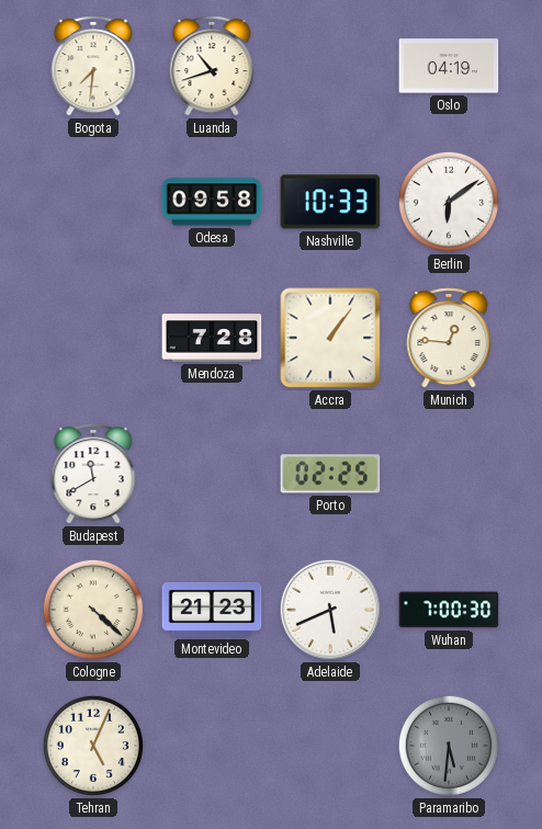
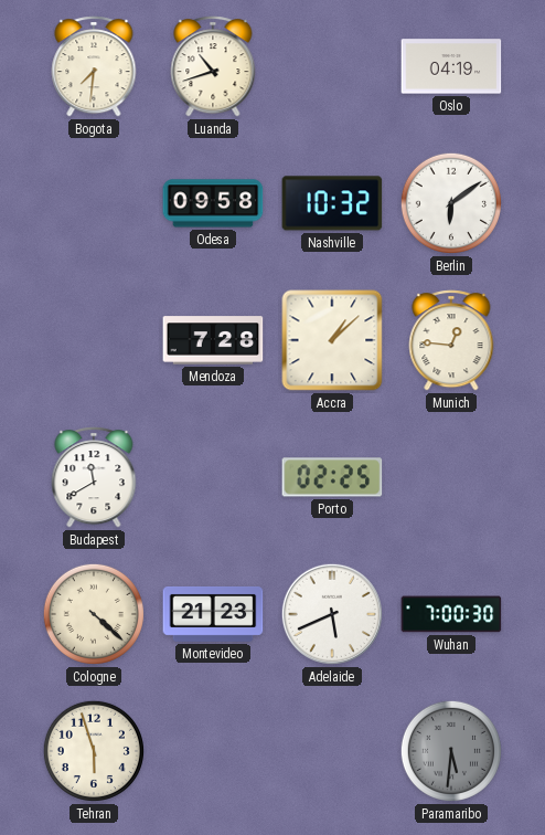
Nashville: 10:33 -> 10:32
Accra: 1:06 -> 1:08
Tehran: 5:04 -> 5:57
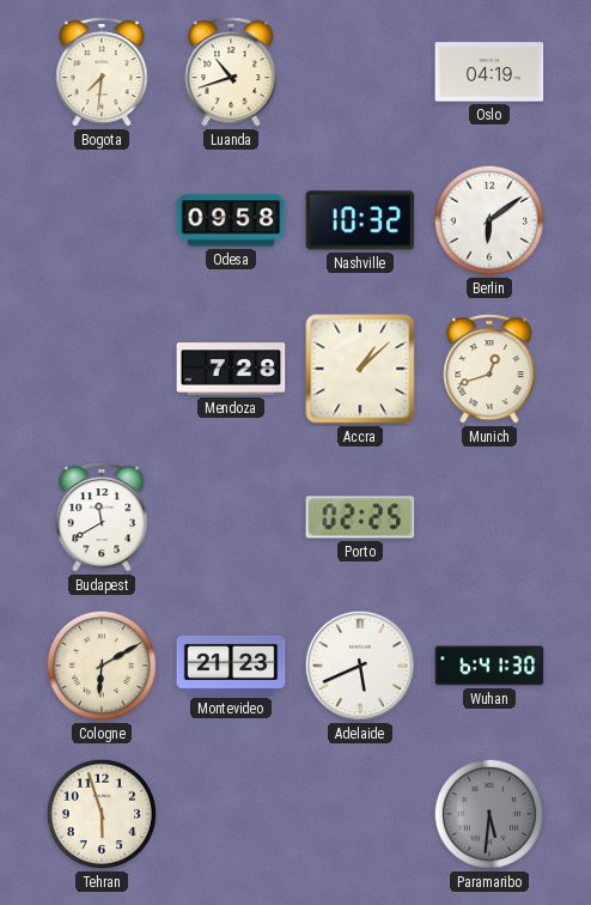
Munich: 12:46 -> 12:42
Cologne: 4:22 -> 6:10
Wuhan: 7:00 -> 6:41
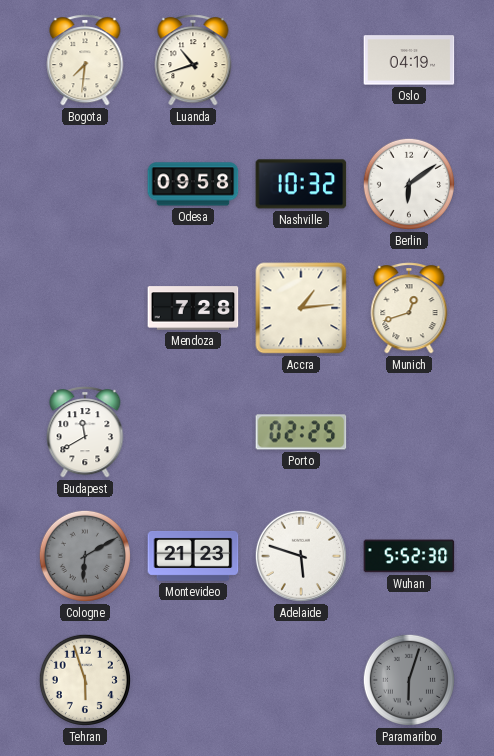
Accra: 1:08 -> 1:14
Cologne dial: cream -> grey
Adelaide: 5:41 -> 5:48
Wuhan: 6:41 -> 5:52
Paramaribo: 5:31 -> 6:03
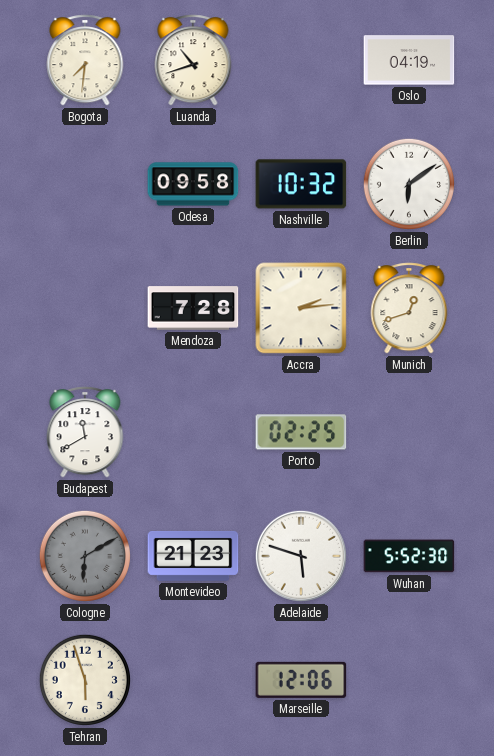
Accra: 1:14 -> 2:14
Marseille: none -> 12:06
Paramaribo: 6:03 -> none
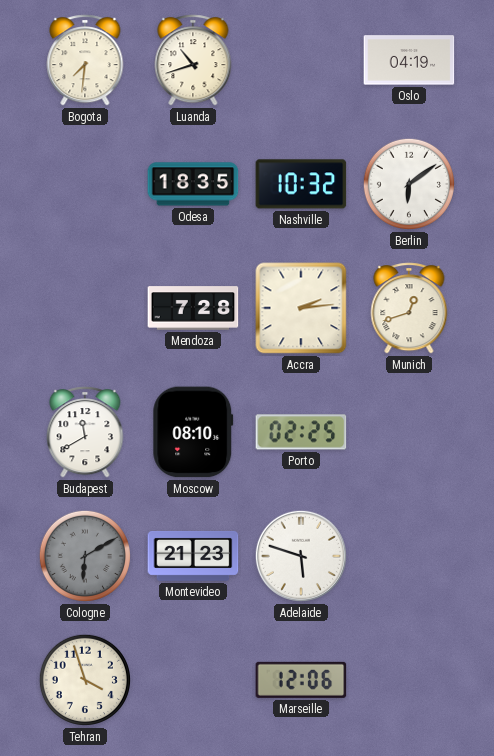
Odesa: 09:58 -> 18:35
Moscow: none -> 08:10
Wuhan: 5:52 -> none
Tehran: 5:57 -> 3:57
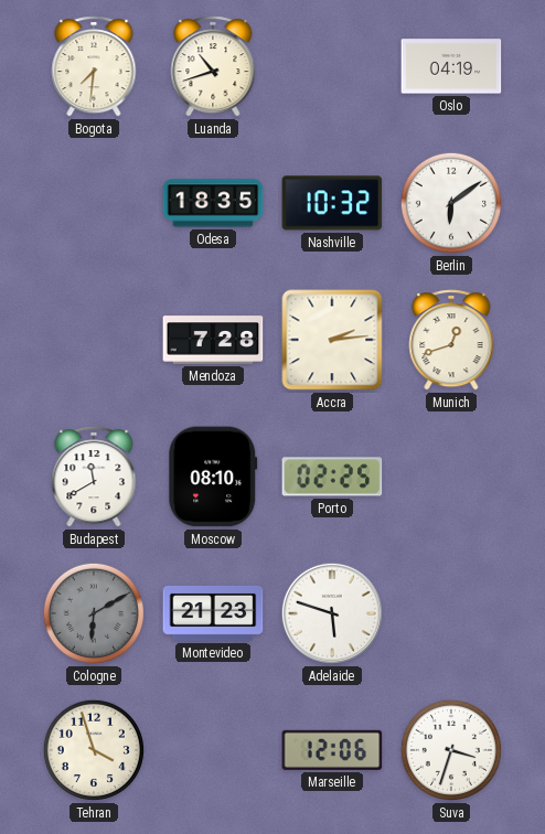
Suva: none -> 3:33
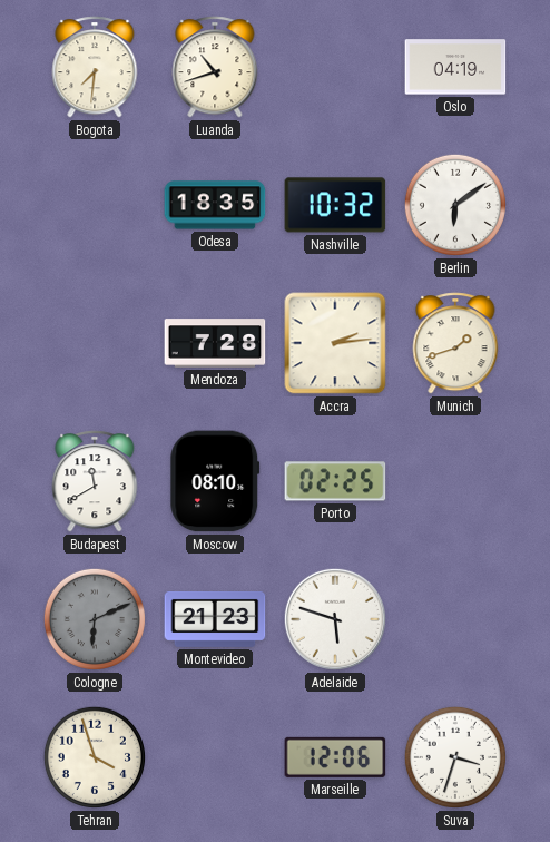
Munich: 12:42 -> 1:42
Cologne: 6:10 -> 6:11
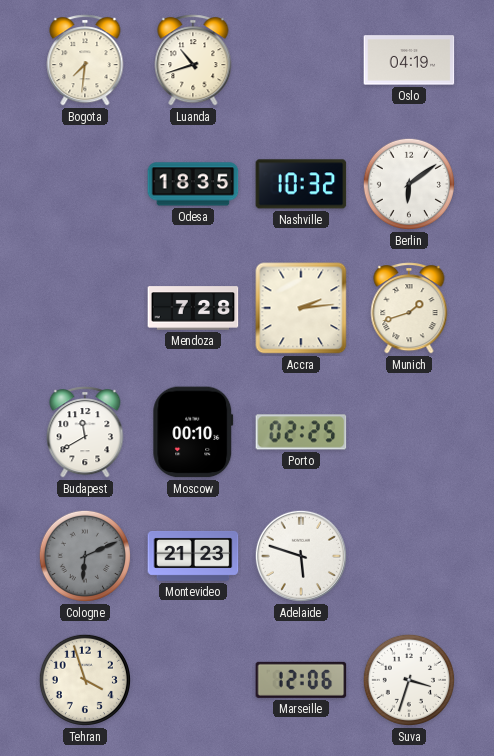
Moscow: 08:10 -> 00:10
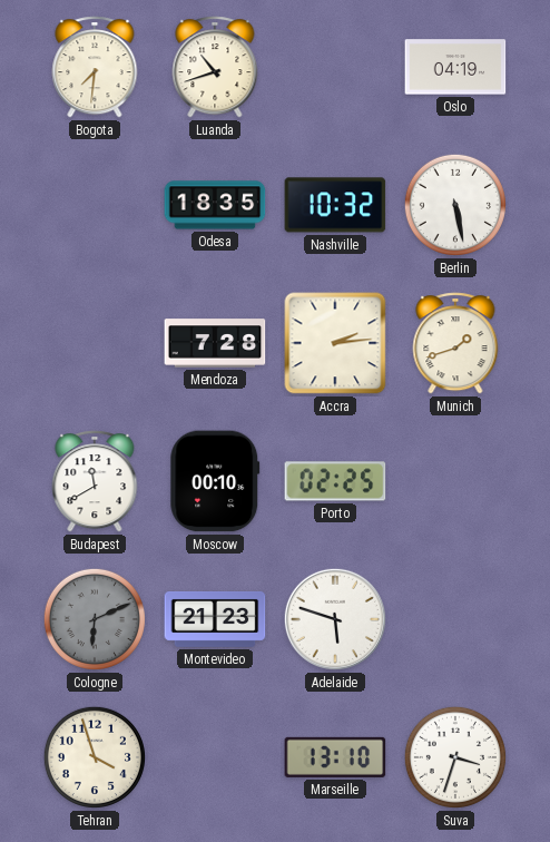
Berlin: 6:09 -> 5:28
Marseille: 12:06 -> 13:10
